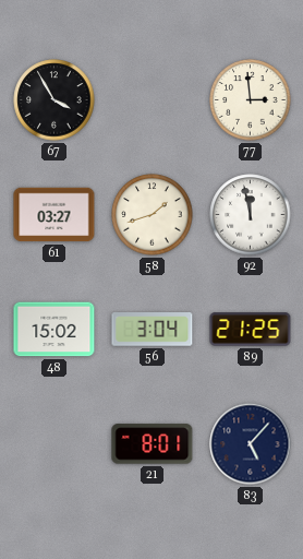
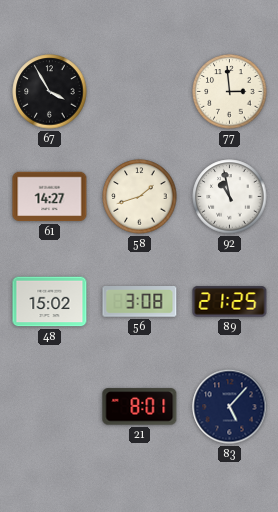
61: 03:27 -> 14:27
92: 11:58 -> 10:58
56: 3:04 -> 3:08
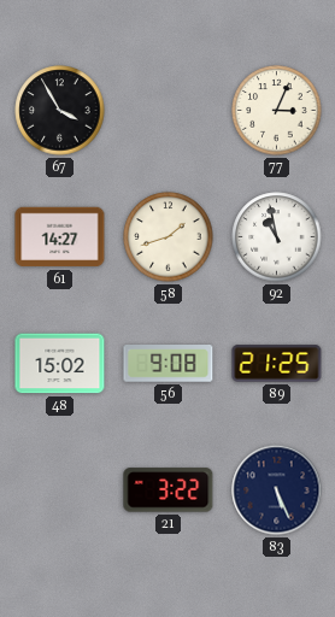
77: 2:59 -> 3:04
56: 3:08 -> 9:08
21: 8:01 -> 3:22
83: 5:07 -> 5:26
